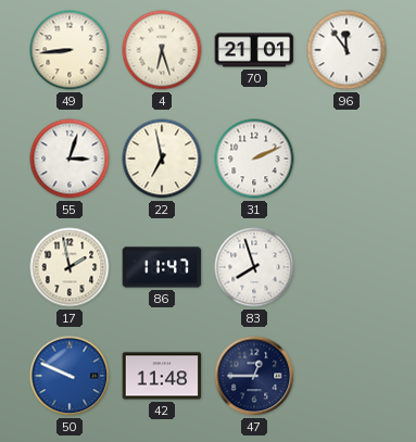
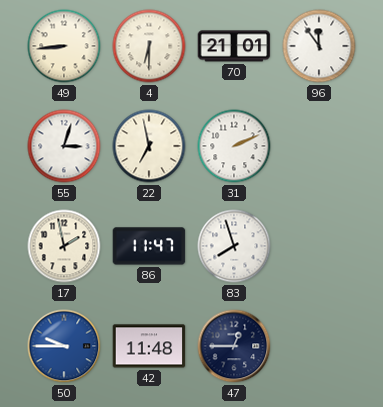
4: 6:27 -> 6:30
50: 9:49 -> 9:45
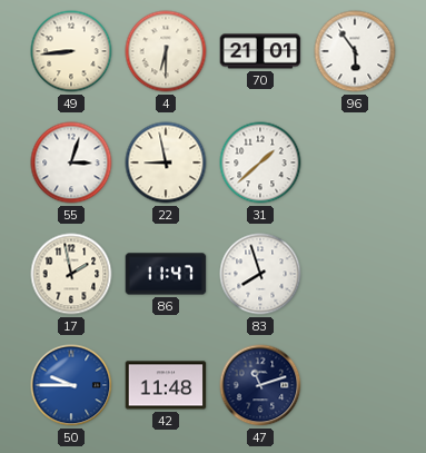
96: 11:54 -> 5:54
22: 6:58 -> 8:58
31: 2:11 -> 1:38
47: 12:45 -> 11:12
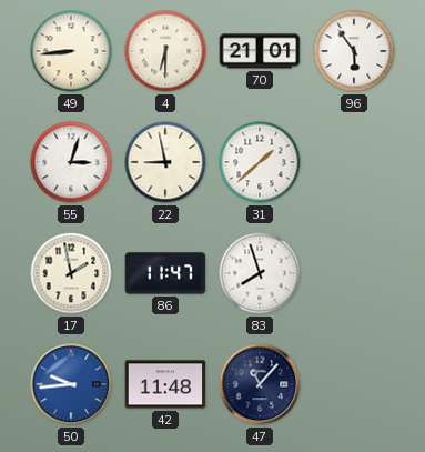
50: 9:45 -> 9:44
47: 11:12 -> 11:07
